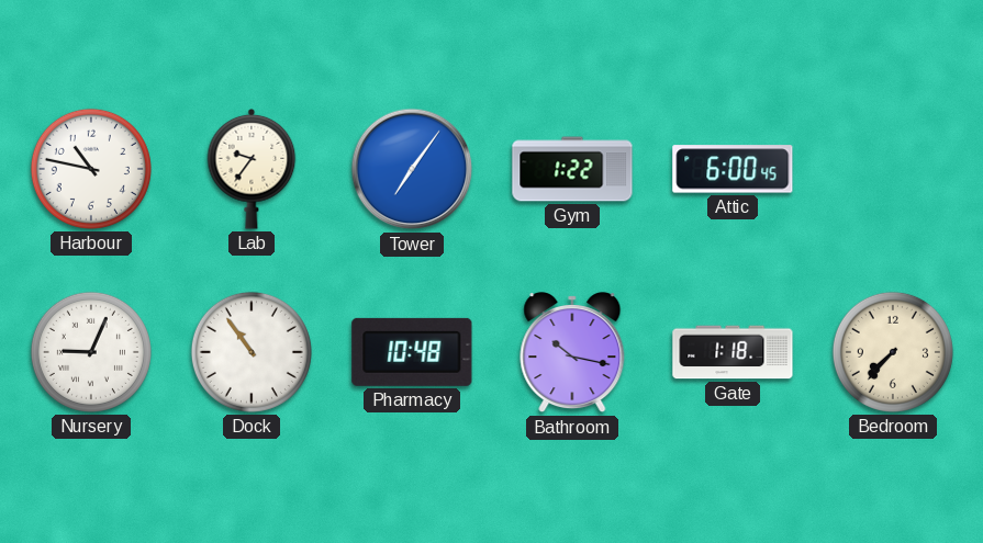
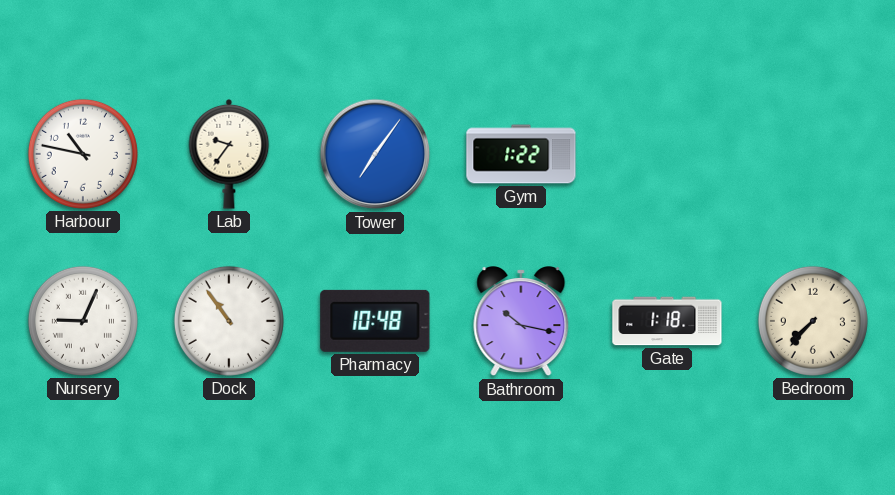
Attic: 6:00 -> none
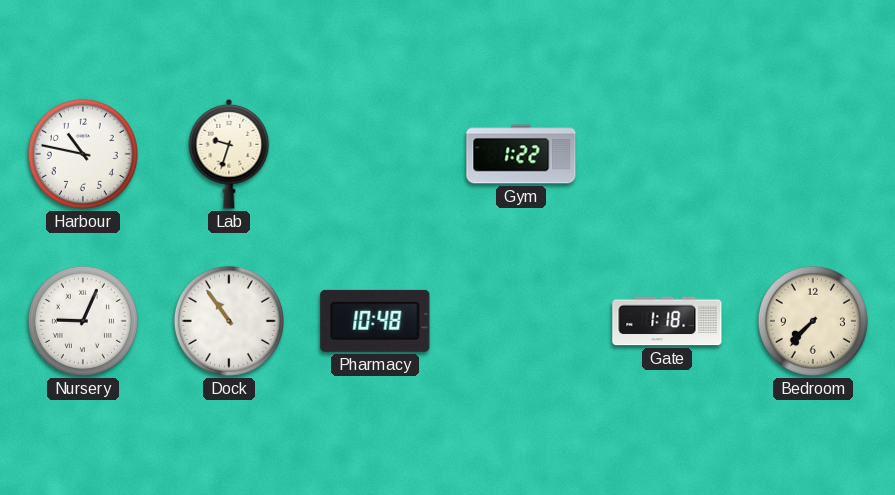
Lab: 9:36 -> 9:33
Tower: 7:06 -> none
Bathroom: 10:17 -> none
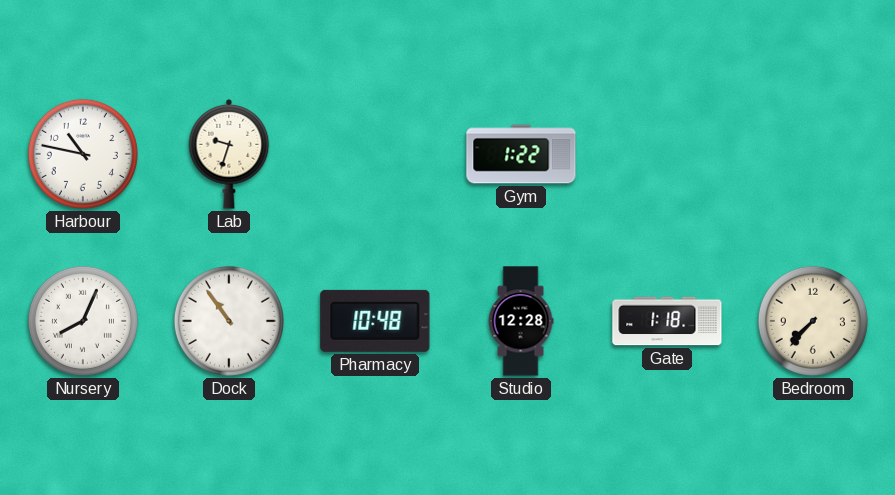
Nursery: 9:04 -> 8:04
Studio: none -> 12:28
